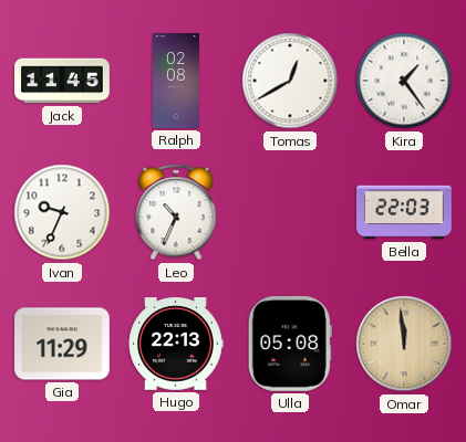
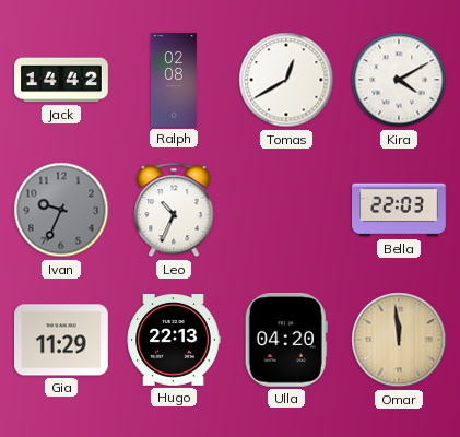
Jack: 11:45 -> 14:42
Kira: 1:24 -> 4:10
Ivan dial: white -> grey
Ulla: 05:08 -> 04:20
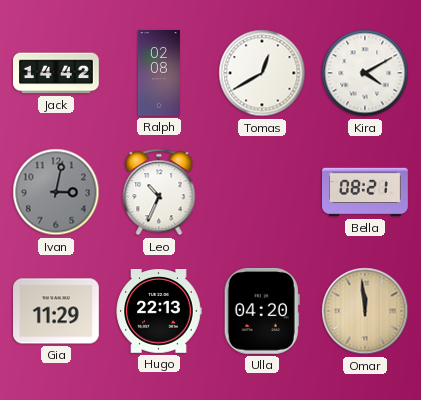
Ivan: 9:34 -> 3:02
Bella: 22:03 -> 08:21
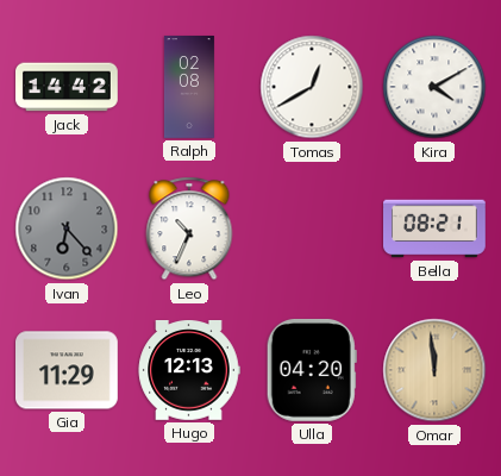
Ivan: 3:02 -> 6:23
Hugo: 22:13 -> 12:13
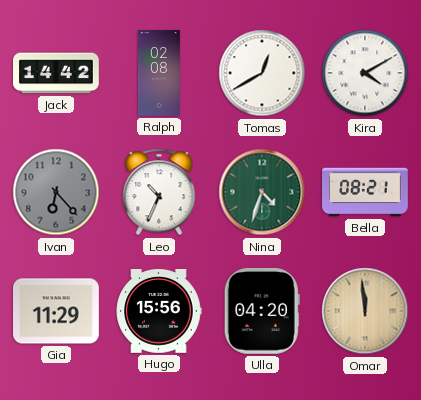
Nina: none -> 4:33
Hugo: 12:13 -> 15:56
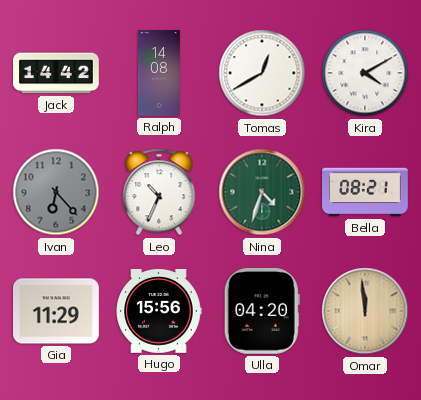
Ralph: 02:08 -> 14:08
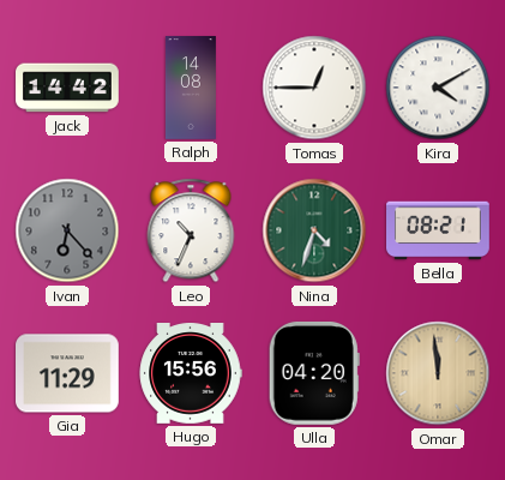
Tomas: 12:40 -> 12:45
